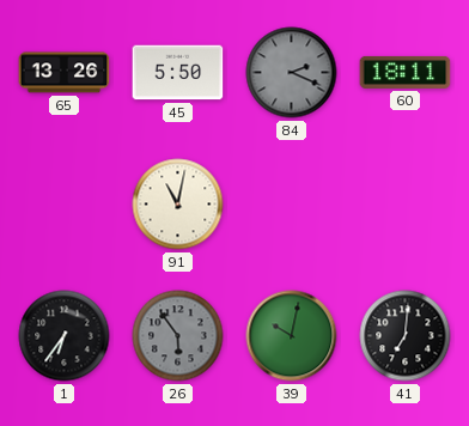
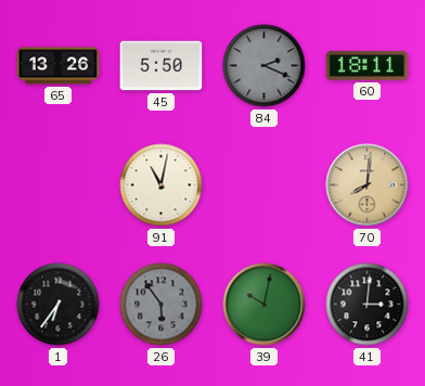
70: none -> 8:01
41: 7:01 -> 3:01
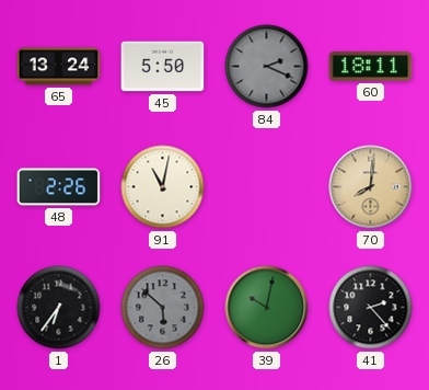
65: 13:26 -> 13:24
48: none -> 2:26
26: 5:54 -> 5:52
41: 3:01 -> 2:23
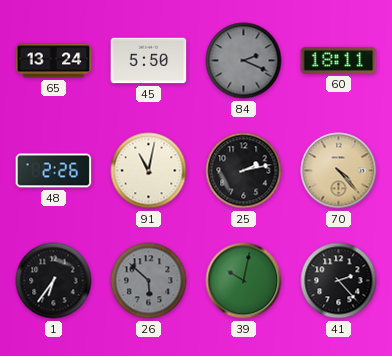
25: none -> 2:13
70: 8:01 -> 4:23
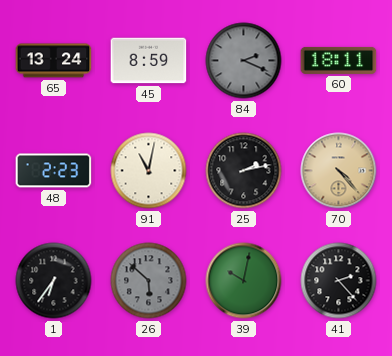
45: 5:50 -> 8:59
48: 2:26 -> 2:23
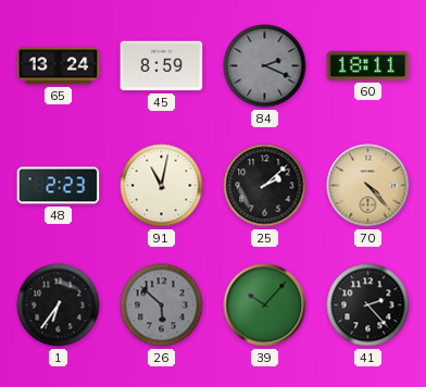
25: 2:13 -> 2:08
39: 10:02 -> 10:07
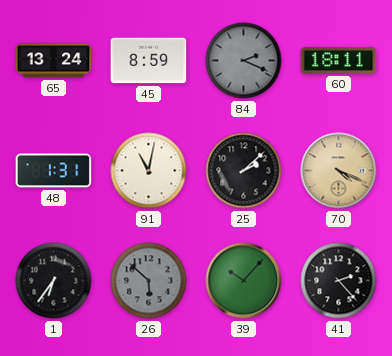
48: 2:23 -> 1:31
70: 4:23 -> 4:19
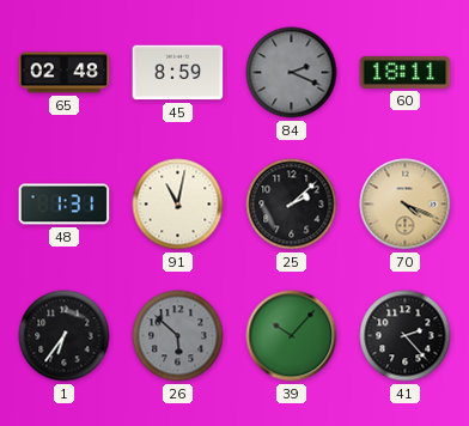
65: 13:24 -> 02:48
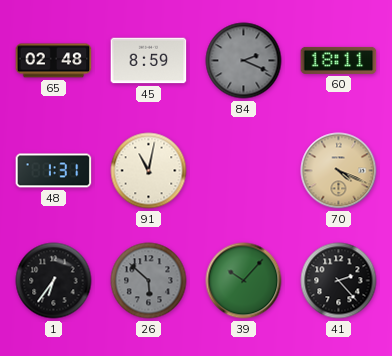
25: 2:08 -> none
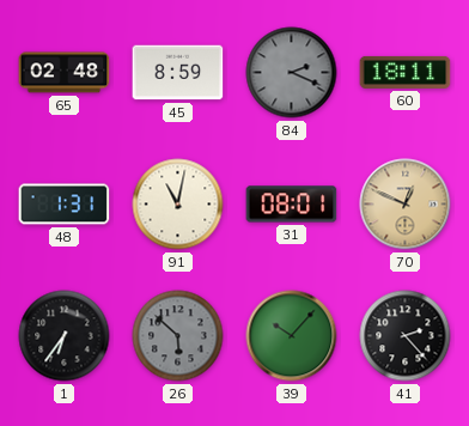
31: none -> 08:01
70: 4:19 -> 12:49
